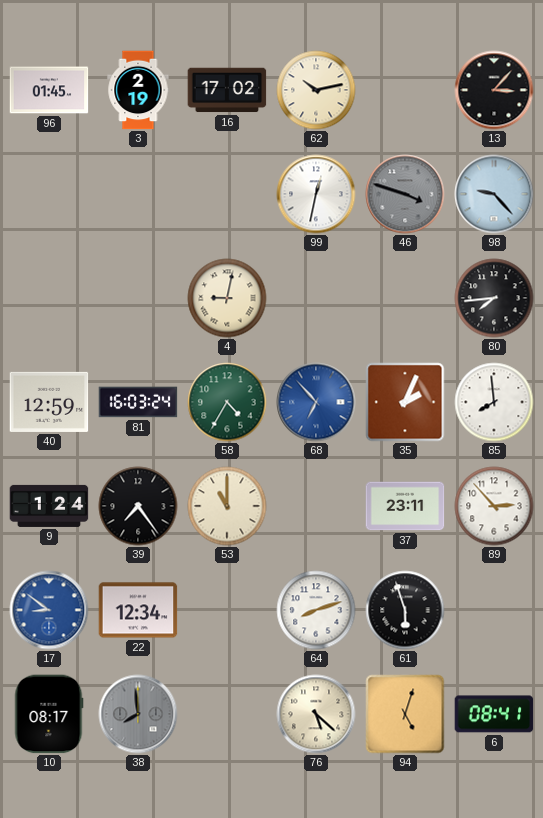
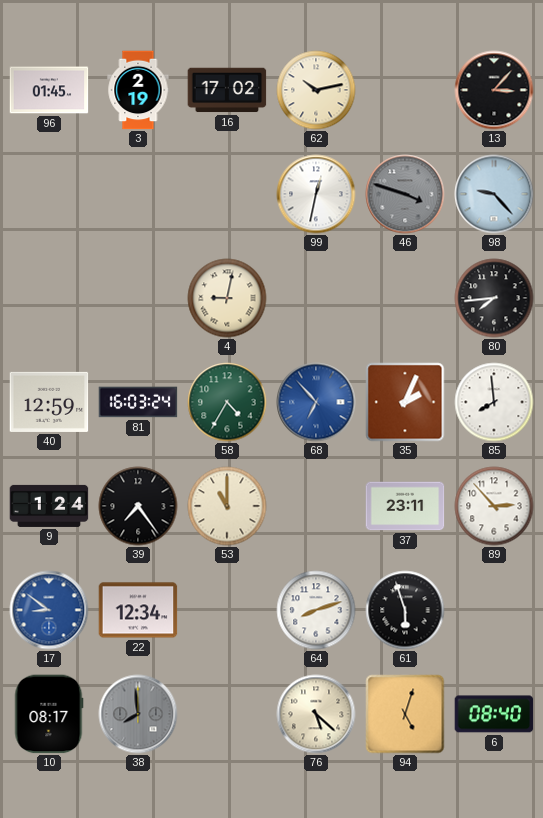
6: 08:41 -> 08:40
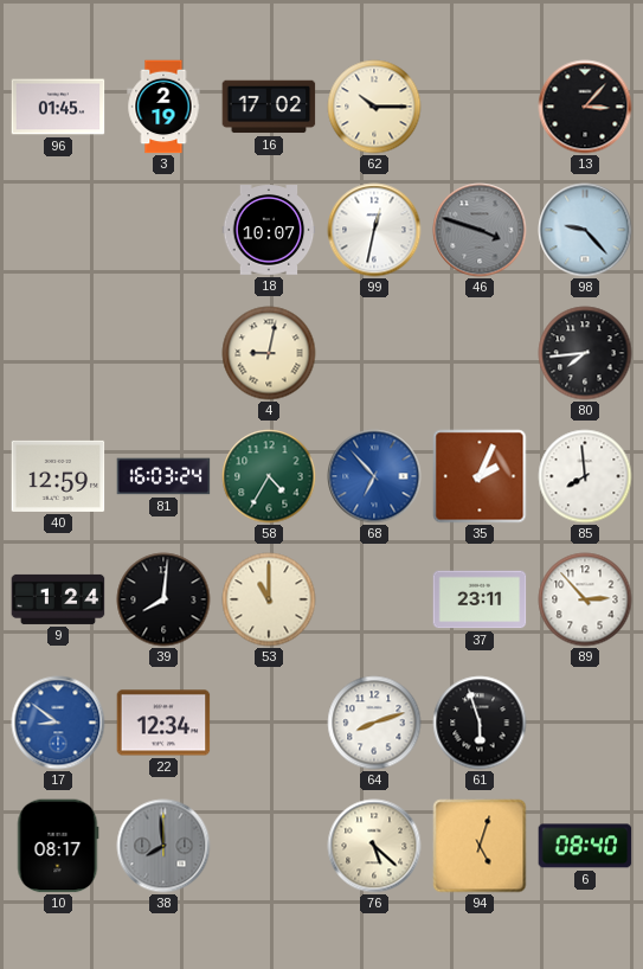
62: 10:13 -> 10:15
18: none -> 10:07
39: 7:24 -> 8:01
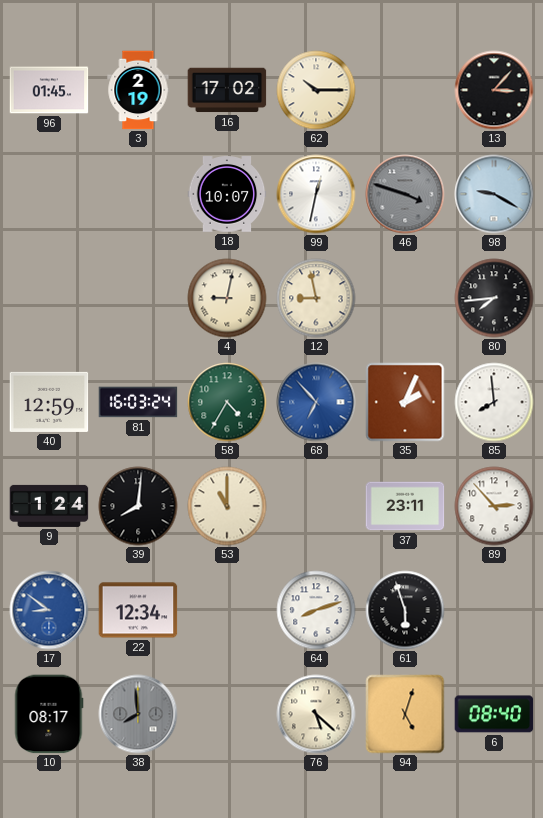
98: 9:23 -> 9:20
12: none -> 8:58
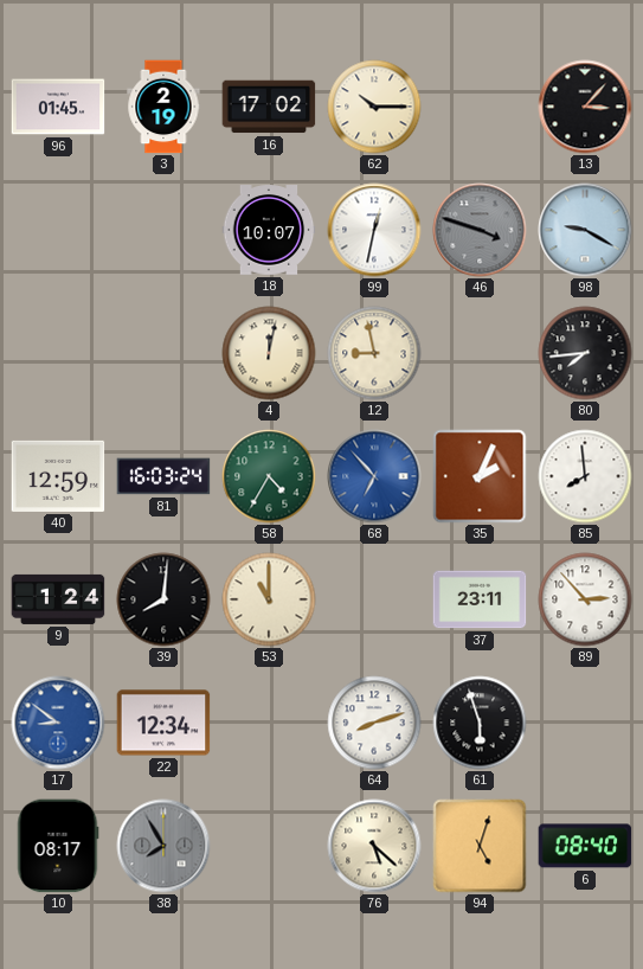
4: 9:02 -> 12:02
38: 7:59 -> 7:55
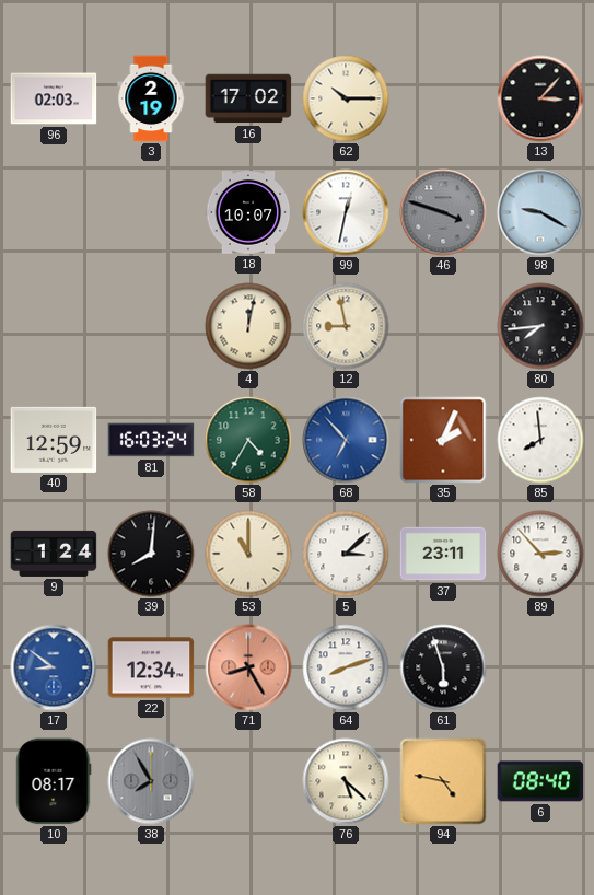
96: 01:45 -> 02:03
5: none -> 3:08
71: none -> 8:25
94: 5:03 -> 4:47
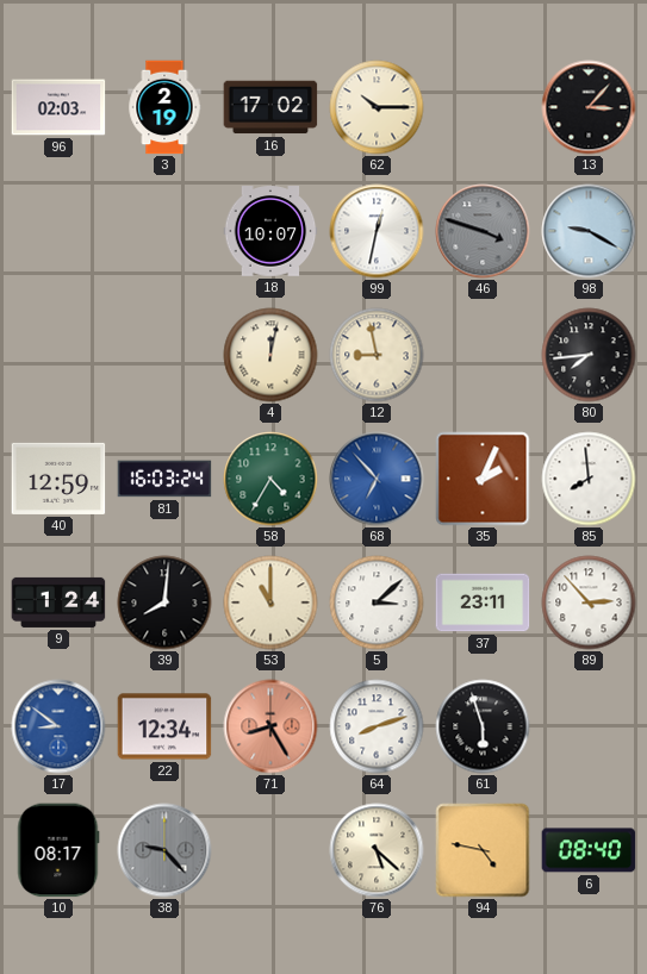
38: 7:55 -> 9:23
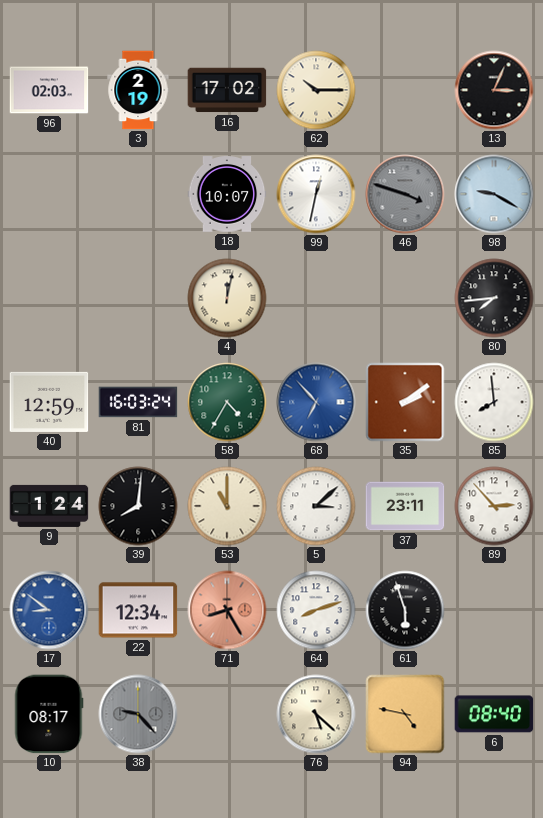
13: 3:07 -> 3:04
12: 8:58 -> none
35: 2:04 -> 2:09
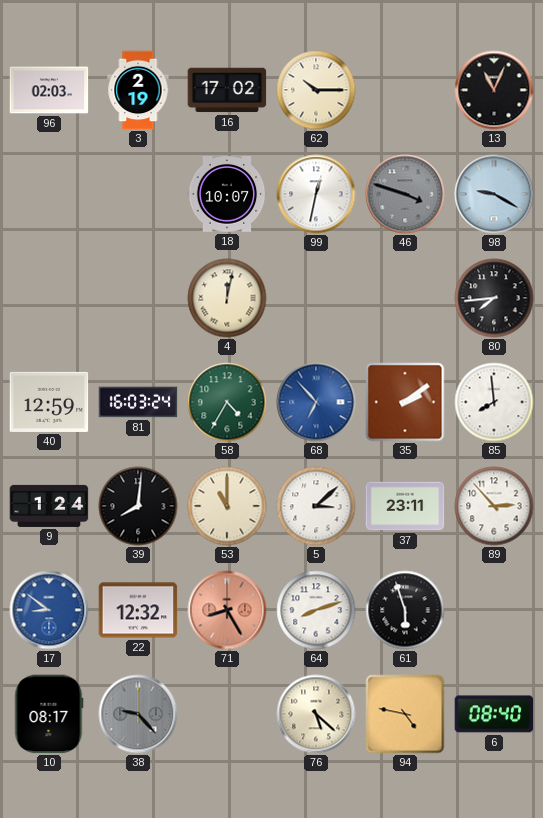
13: 3:04 -> 11:04
22: 12:34 -> 12:32
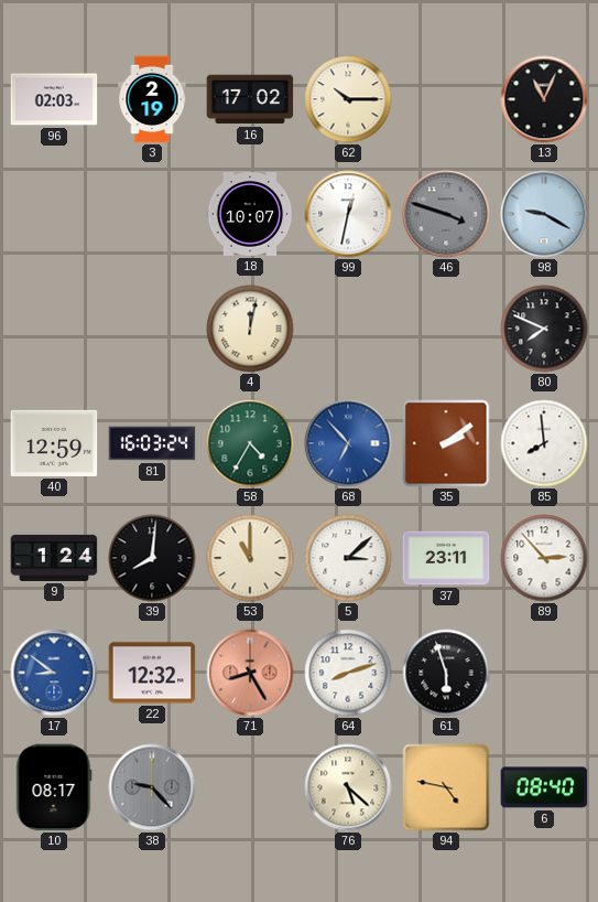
80: 7:44 -> 7:49
